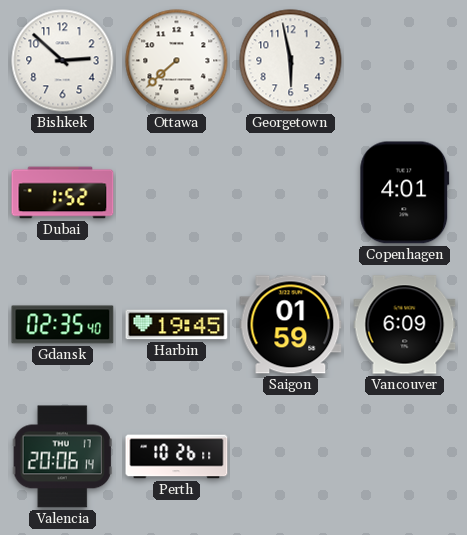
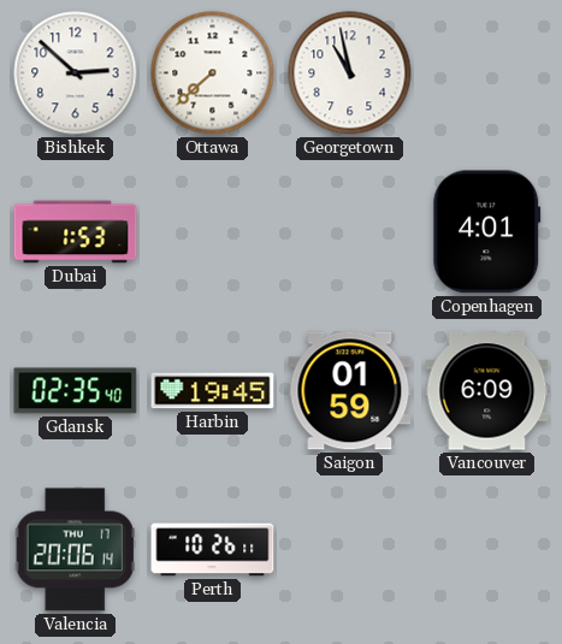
Georgetown: 5:58 -> 10:58
Dubai: 1:52 -> 1:53
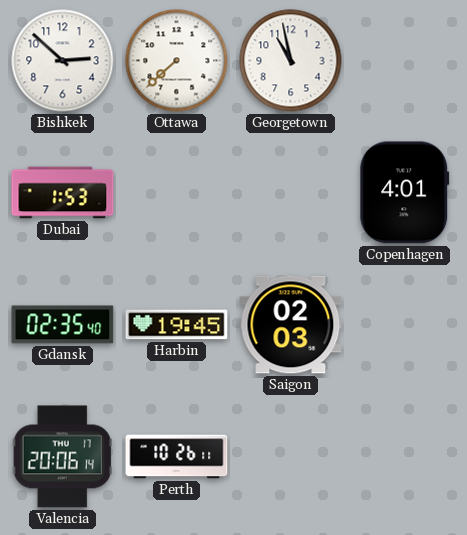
Saigon: 01:59 -> 02:03
Vancouver: 6:09 -> none
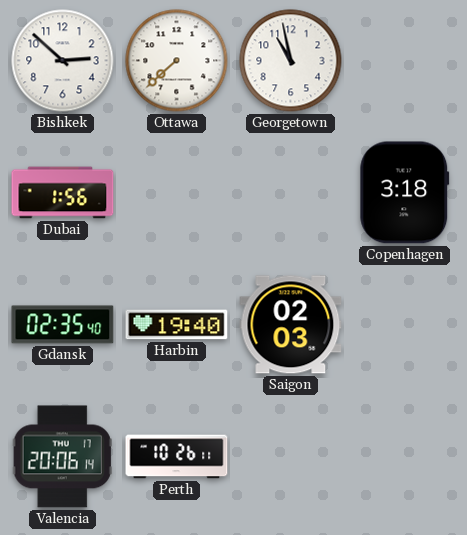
Dubai: 1:53 -> 1:56
Copenhagen: 4:01 -> 3:18
Harbin: 19:45 -> 19:40
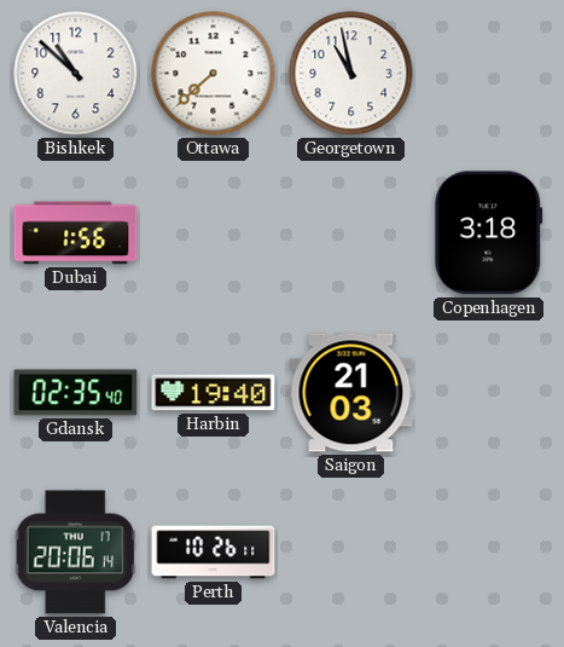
Bishkek: 2:52 -> 10:52
Saigon: 02:03 -> 21:03
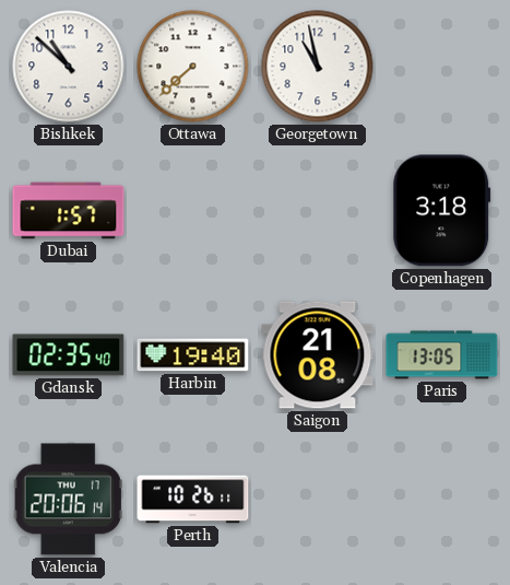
Dubai: 1:56 -> 1:57
Saigon: 21:03 -> 21:08
Paris: none -> 13:05
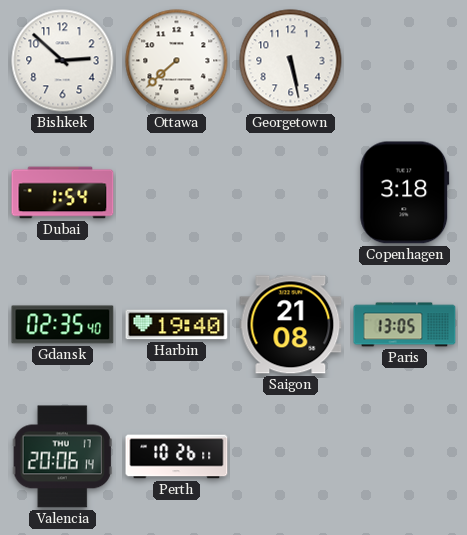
Bishkek: 10:52 -> 2:52
Georgetown: 10:58 -> 5:28
Dubai: 1:57 -> 1:54
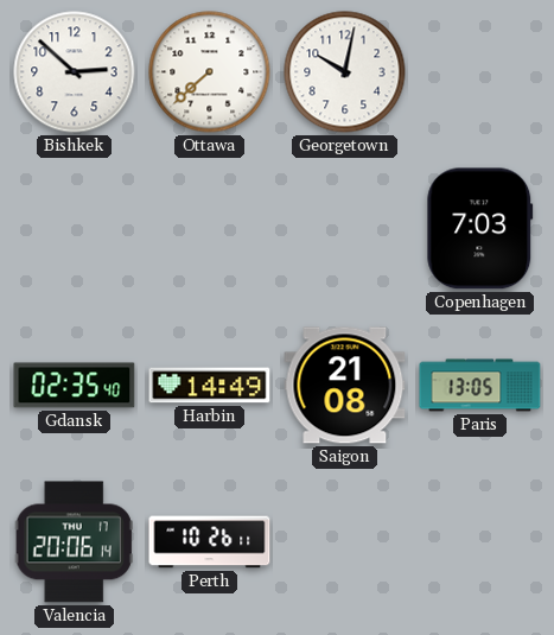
Georgetown: 5:28 -> 10:02
Dubai: 1:54 -> none
Copenhagen: 3:18 -> 7:03
Harbin: 19:40 -> 14:49
